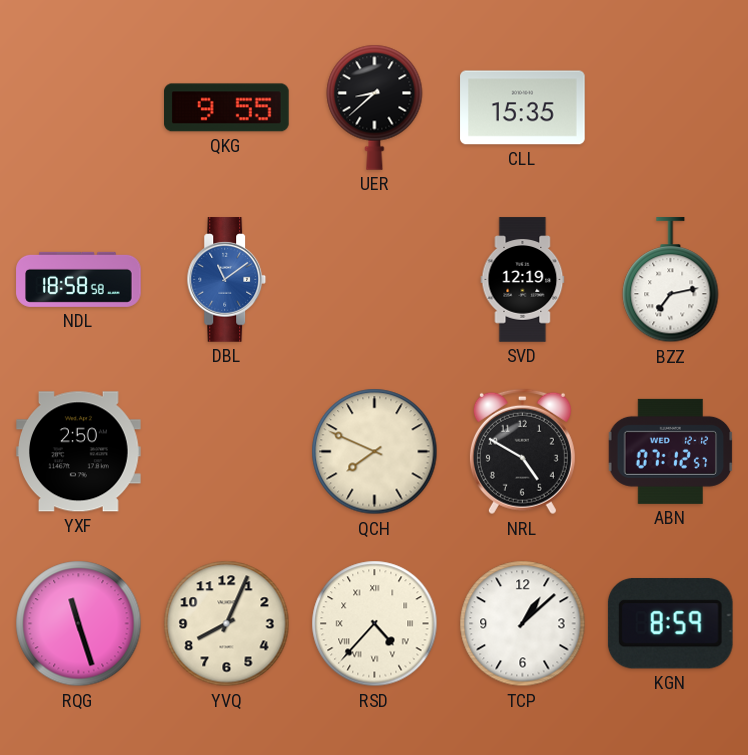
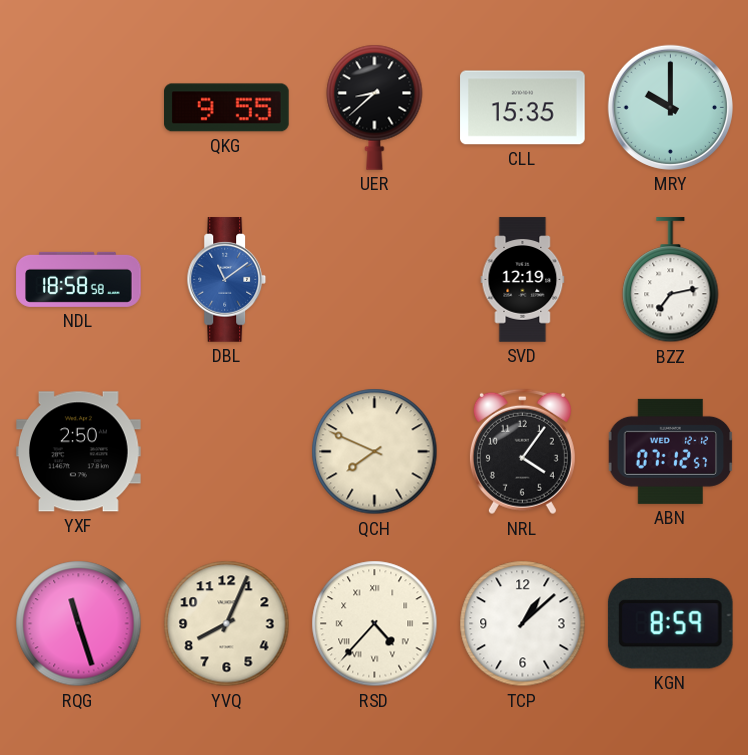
MRY: none -> 10:00
NRL: 4:50 -> 4:06
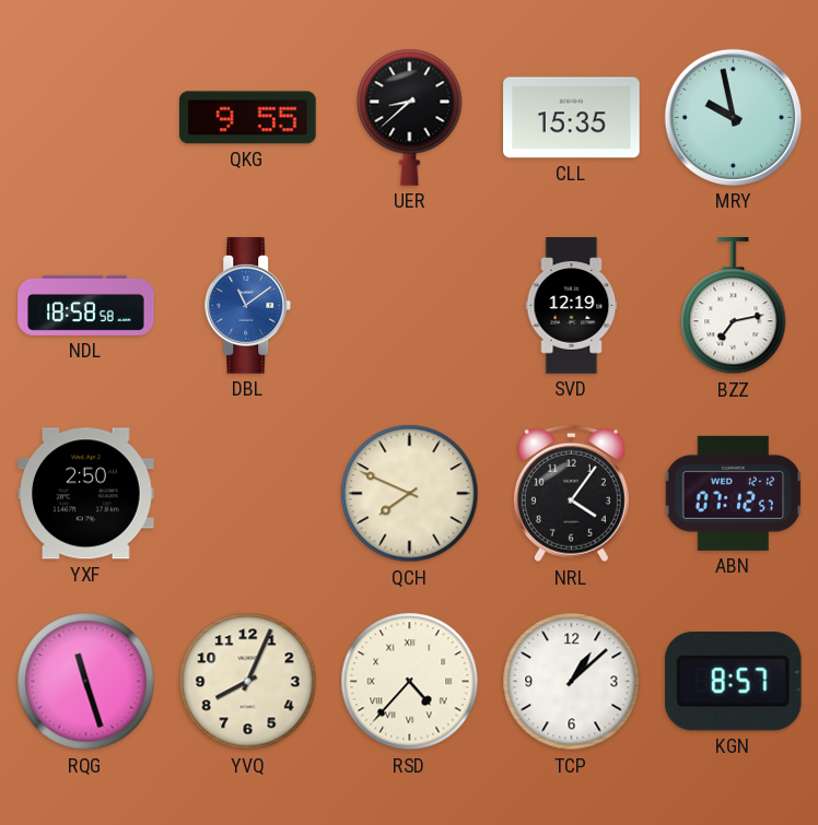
MRY: 10:00 -> 9:58
KGN: 8:59 -> 8:57
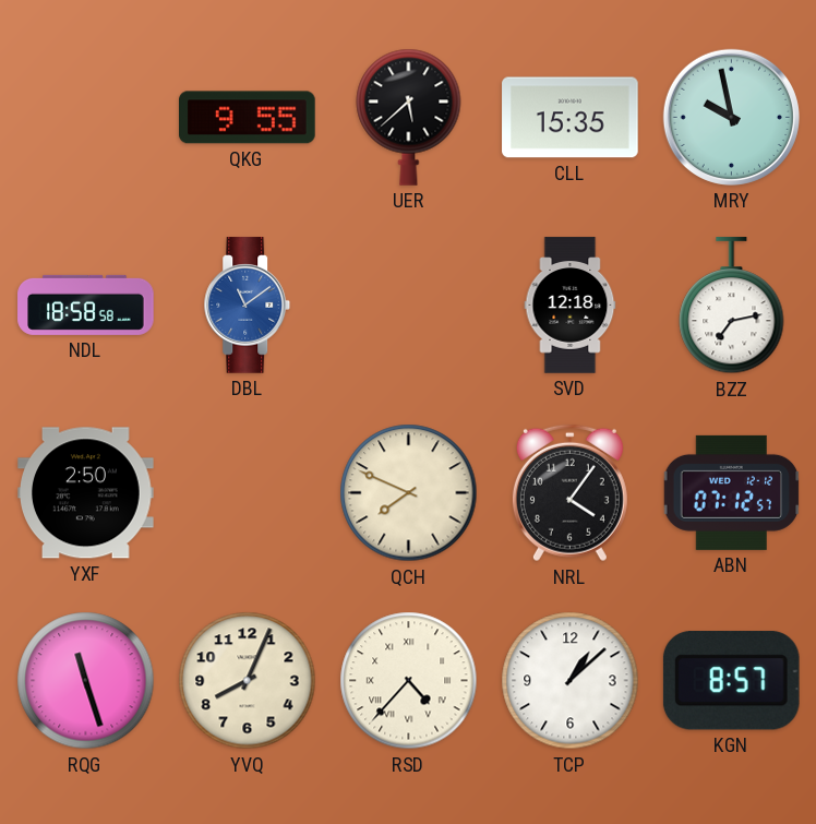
UER: 8:38 -> 5:38
SVD: 12:19 -> 12:18
